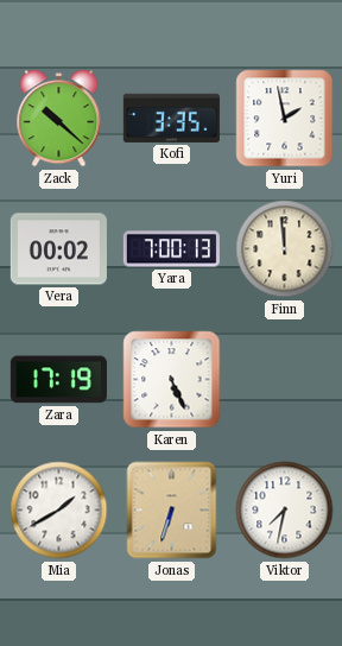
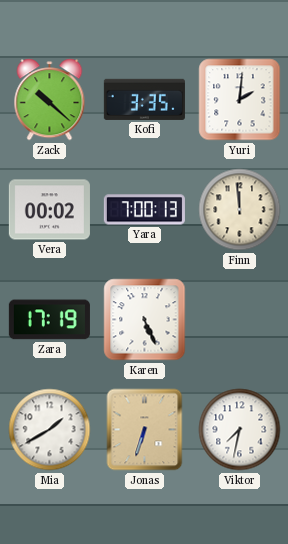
Yuri: 1:58 -> 2:01
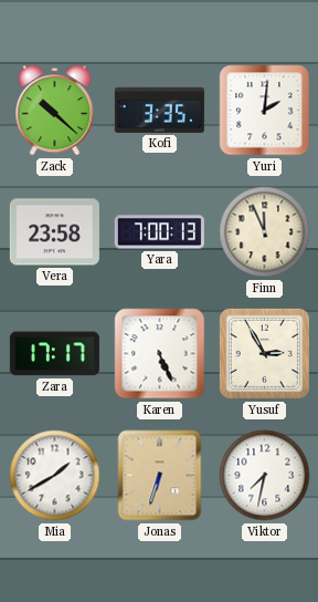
Vera: 00:02 -> 23:58
Finn: 11:59 -> 11:56
Zara: 17:19 -> 17:17
Yusuf: none -> 2:55
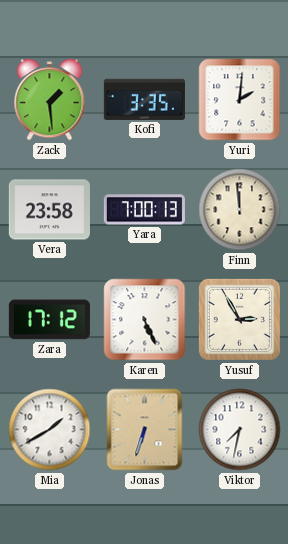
Zack: 10:22 -> 1:29
Finn: 11:56 -> 11:59
Zara: 17:17 -> 17:12
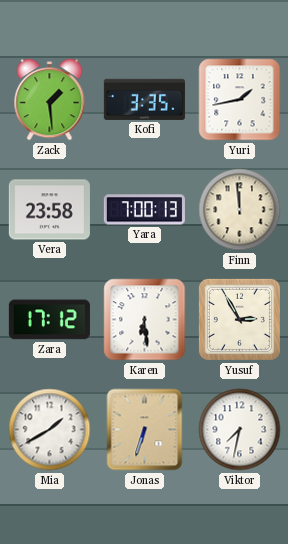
Yuri: 2:01 -> 1:43
Karen: 5:26 -> 6:29
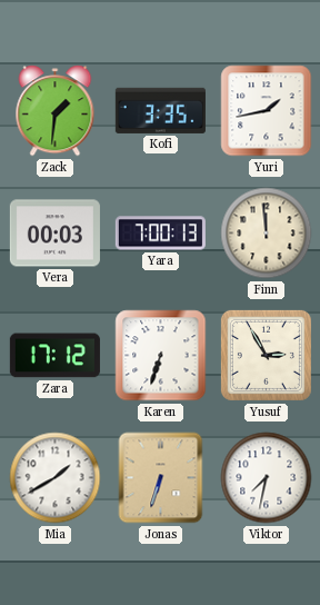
Zack: 1:29 -> 1:31
Vera: 23:58 -> 00:03
Karen: 6:29 -> 6:33
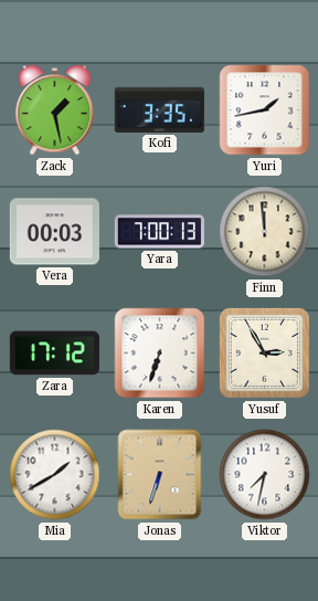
Zack: 1:31 -> 1:28
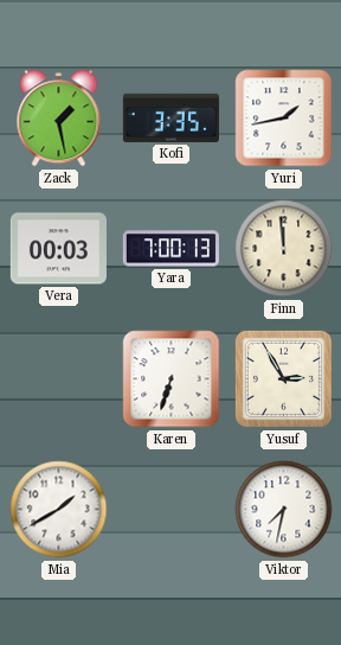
Zara: 17:12 -> none
Jonas: 6:33 -> none
